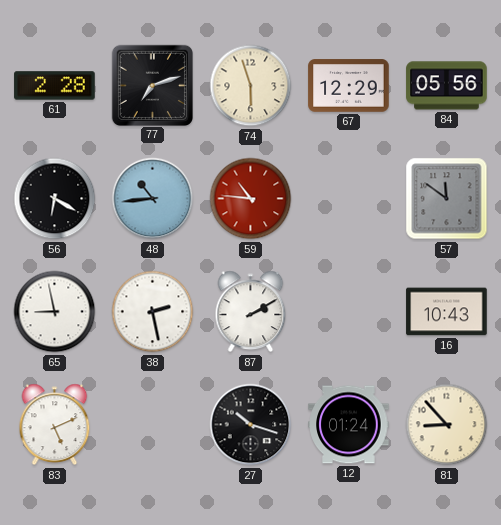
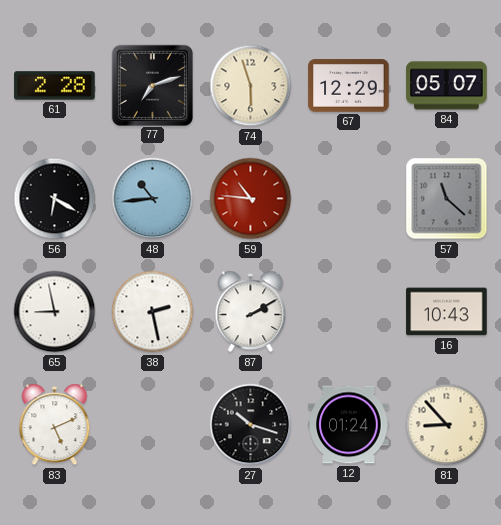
84: 05:56 -> 05:07
57: 11:51 -> 11:22
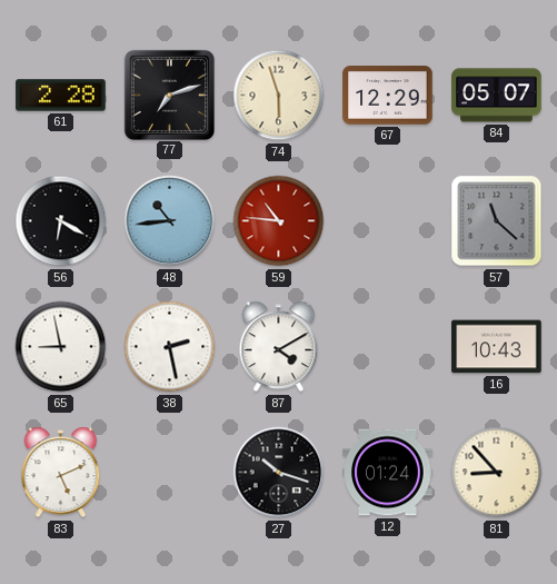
87: 2:10 -> 4:10
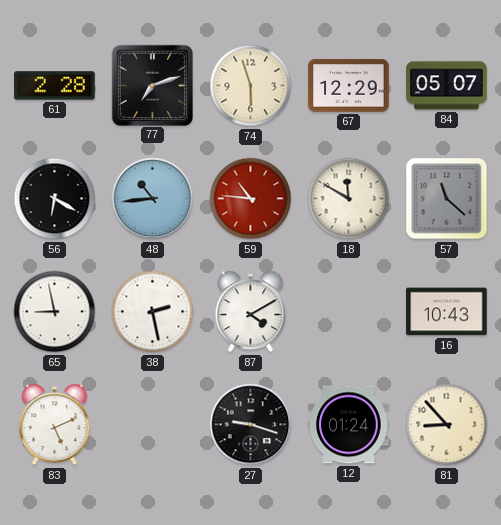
18: none -> 11:50
27: 10:18 -> 9:18
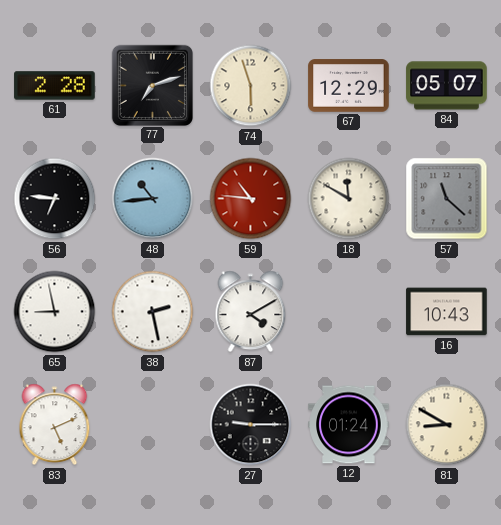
56: 6:20 -> 6:46
27: 9:18 -> 9:15
81: 8:53 -> 8:50
